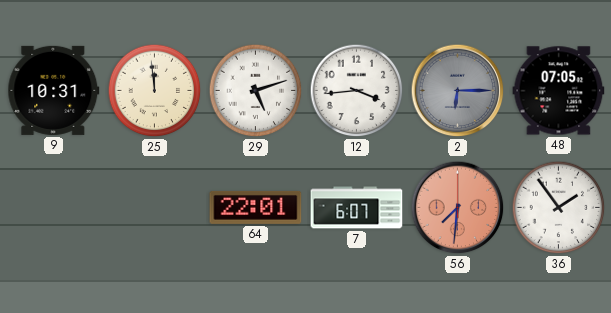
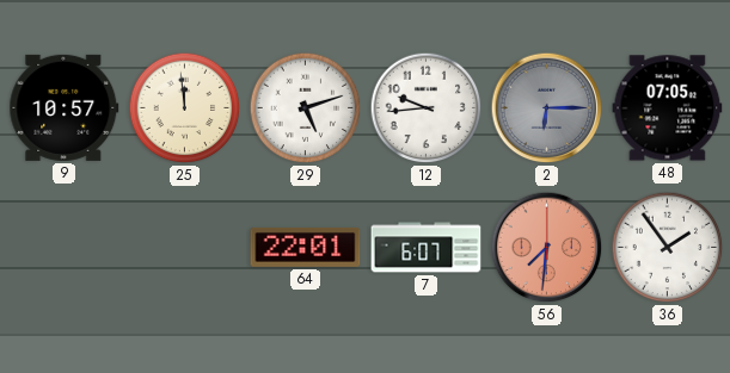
9: 10:31 -> 10:57
12: 3:44 -> 9:44
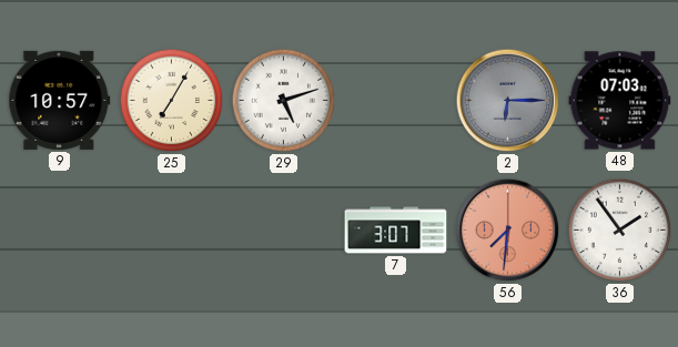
25: 11:59 -> 7:05
12: 9:44 -> none
48: 07:05 -> 07:03
64: 22:01 -> none
7: 6:07 -> 3:07
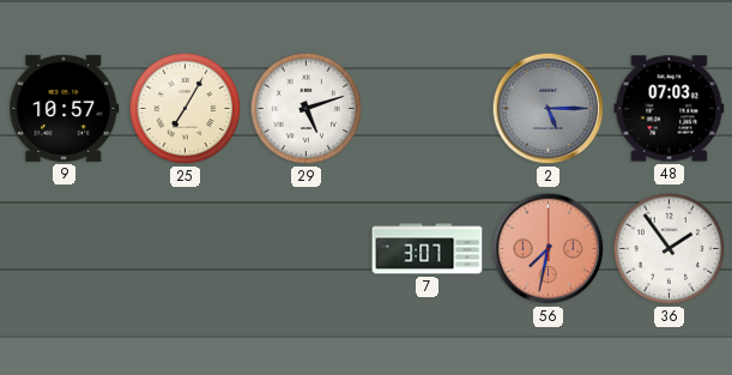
2: 6:15 -> 5:15
56: 7:31 -> 7:32
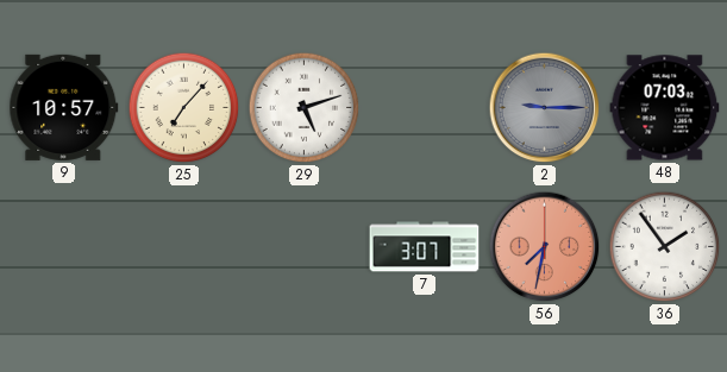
25: 7:05 -> 7:07
2: 5:15 -> 9:15
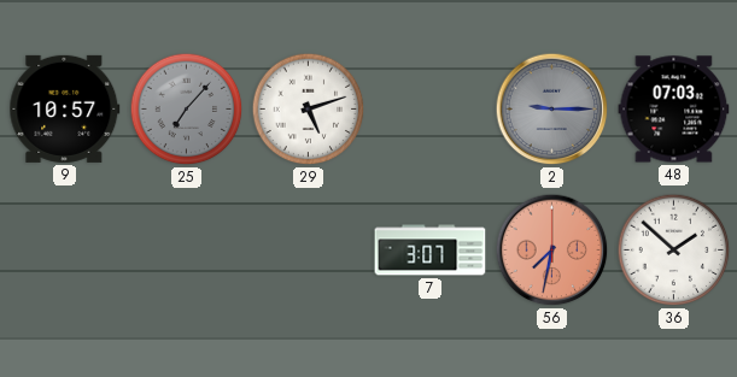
25 dial: cream -> grey
36: 1:54 -> 1:52
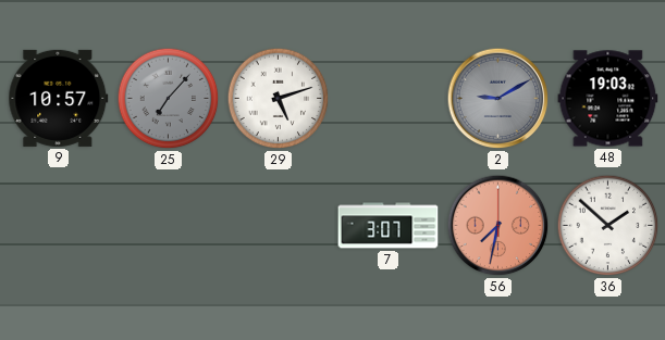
2: 9:15 -> 9:10
48: 07:03 -> 19:03
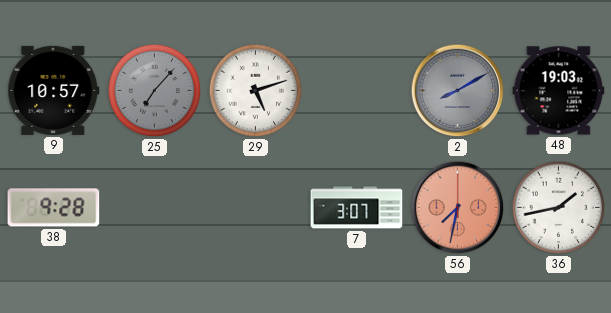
2: 9:10 -> 8:10
38: none -> 9:28
36: 1:52 -> 1:43
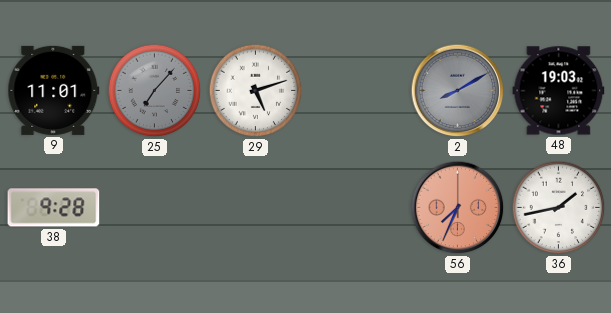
9: 10:57 -> 11:01
7: 3:07 -> none
56: 7:32 -> 7:34
